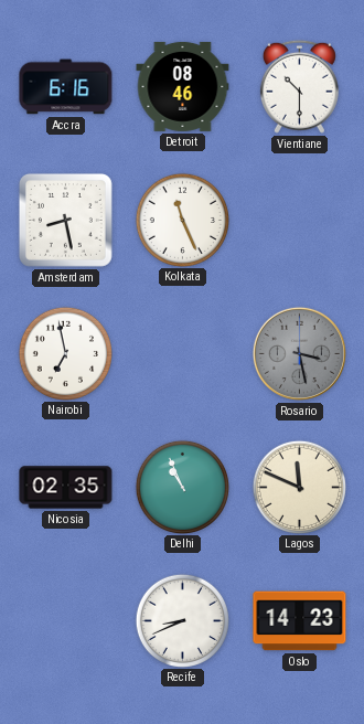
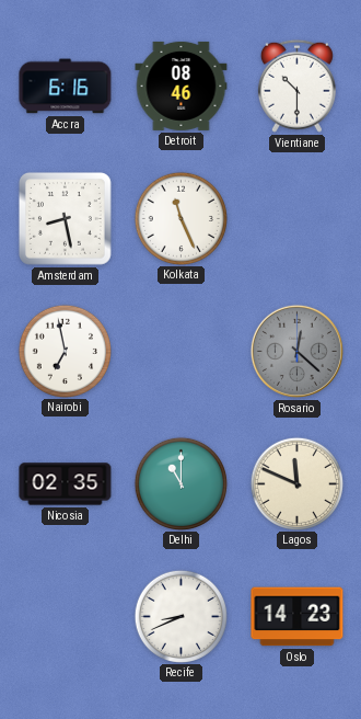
Rosario: 3:28 -> 12:22
Delhi: 10:56 -> 11:00
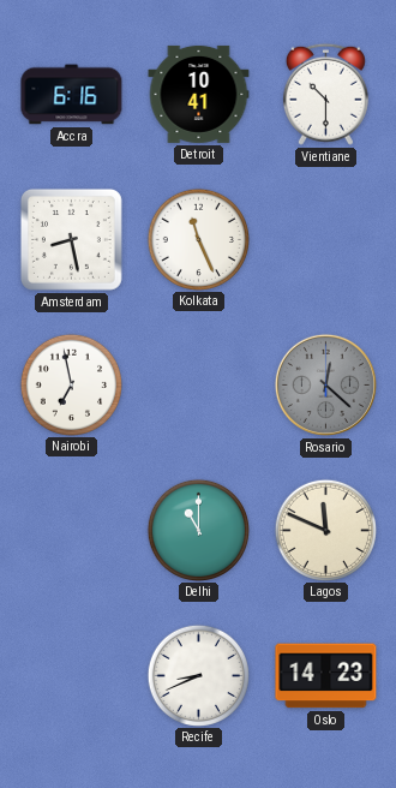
Detroit: 08:46 -> 10:41
Nicosia: 02:35 -> none
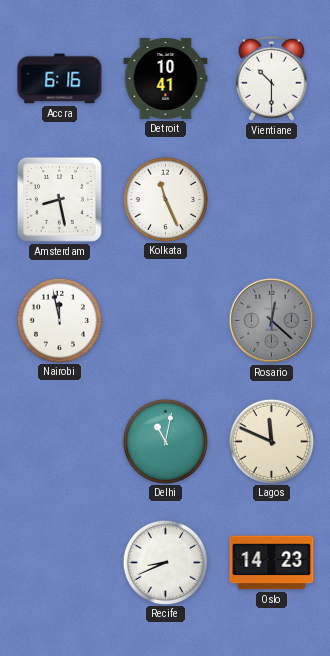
Nairobi: 6:58 -> 11:58
Delhi: 11:00 -> 11:02
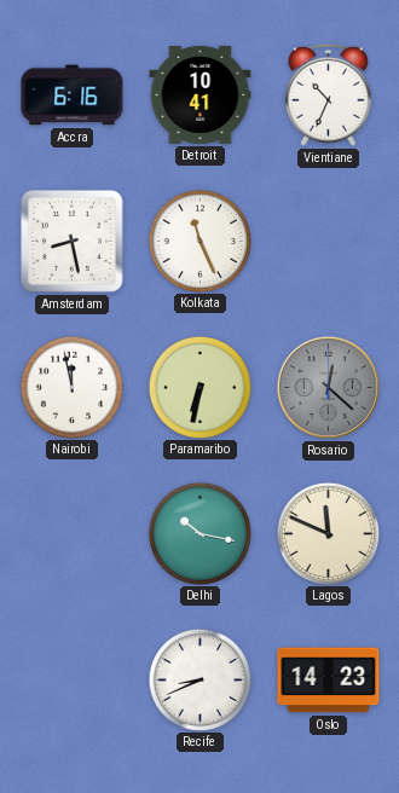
Vientiane: 10:30 -> 10:34
Paramaribo: none -> 6:32
Delhi: 11:02 -> 10:17
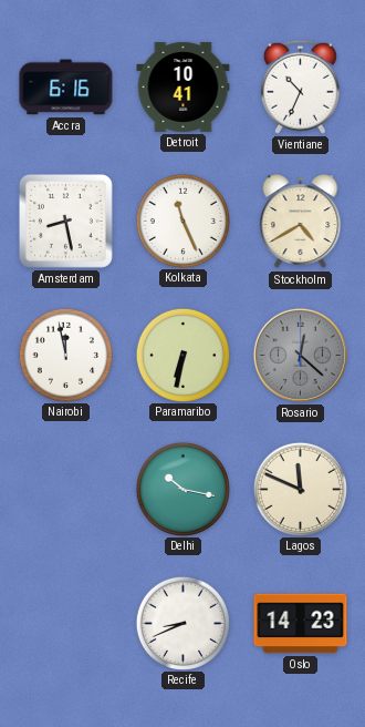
Stockholm: none -> 4:40
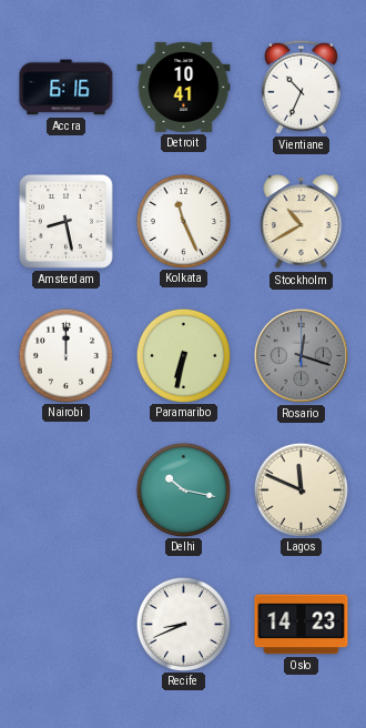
Stockholm: 4:40 -> 10:40
Nairobi: 11:58 -> 12:00
Rosario: 12:22 -> 12:18
